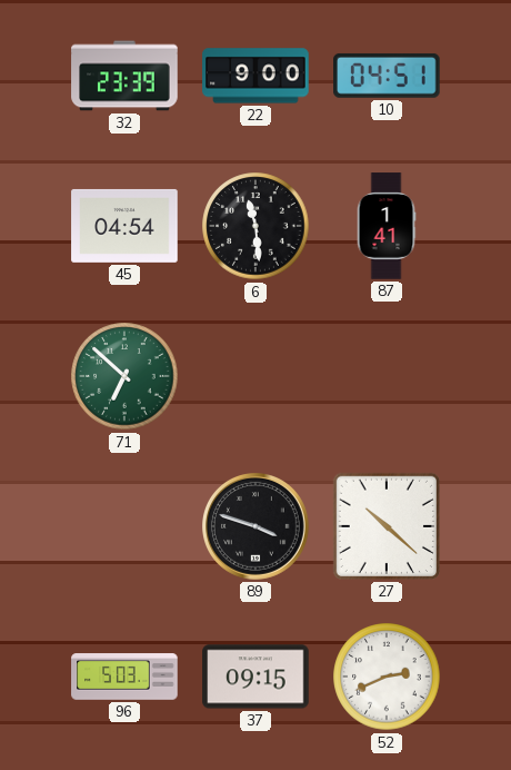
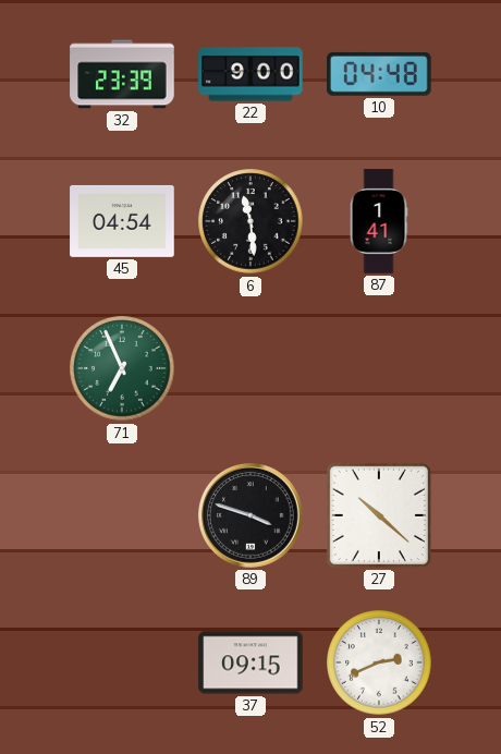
10: 04:51 -> 04:48
71: 6:52 -> 6:56
96: 5:03 -> none
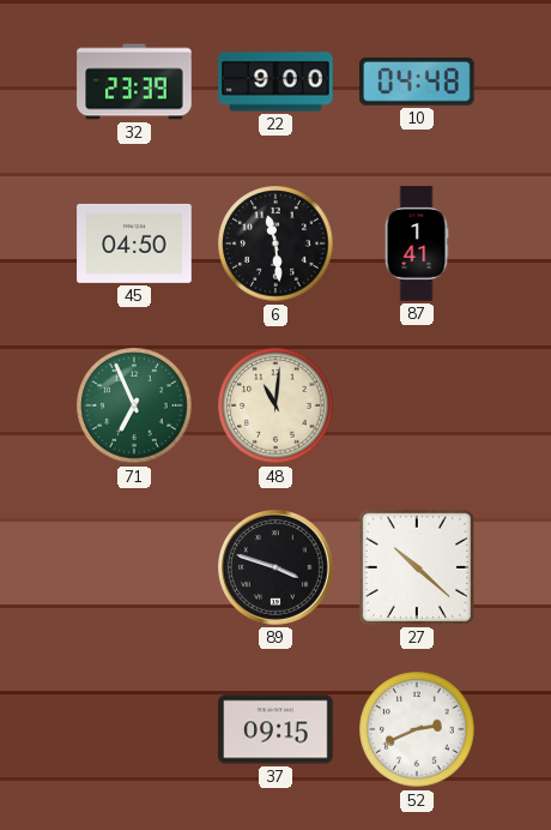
45: 04:54 -> 04:50
48: none -> 11:01
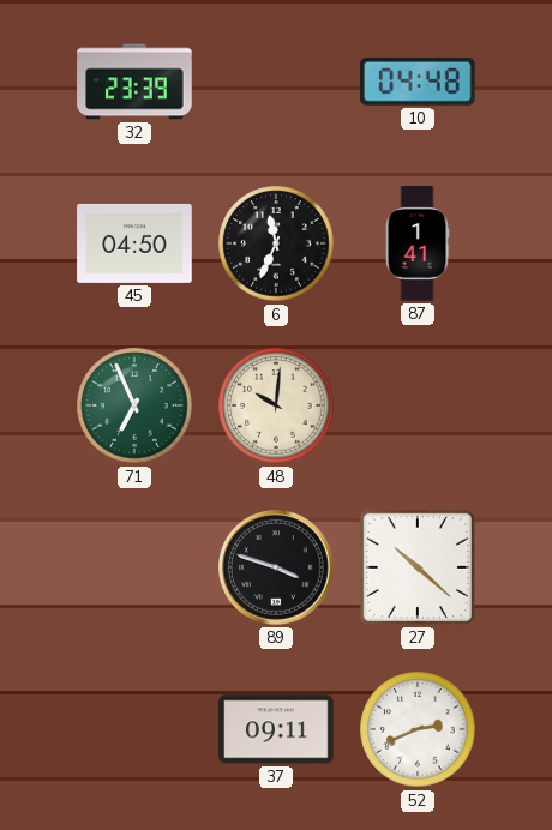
22: 9:00 -> none
6: 11:29 -> 11:34
48: 11:01 -> 10:01
37: 09:15 -> 09:11
